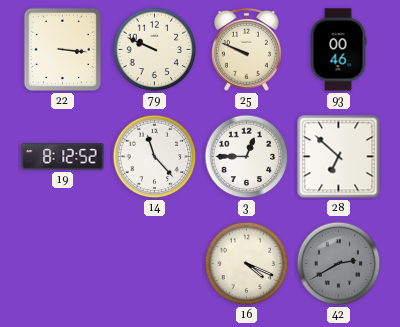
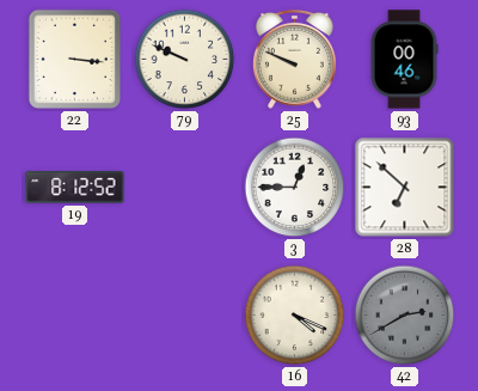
14: 11:23 -> none
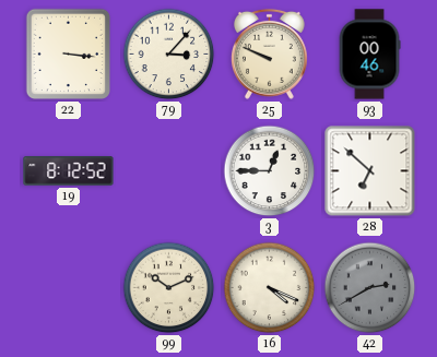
79: 9:49 -> 3:07
99: none -> 10:11
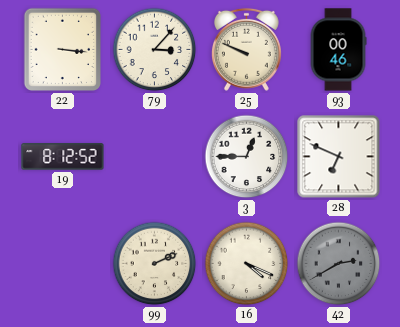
28: 6:52 -> 6:49
99: 10:11 -> 2:11
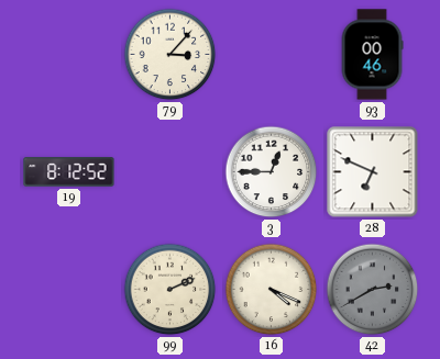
22: 3:16 -> none
25: 9:49 -> none
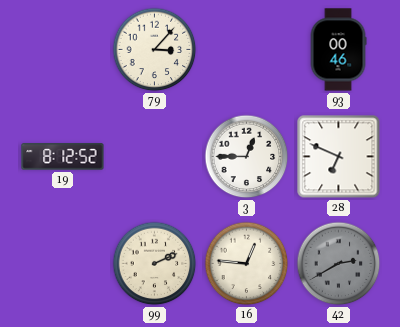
16: 4:19 -> 12:46
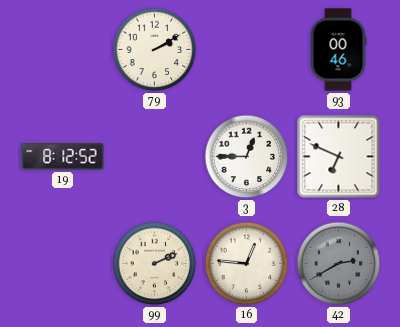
79: 3:07 -> 2:10
